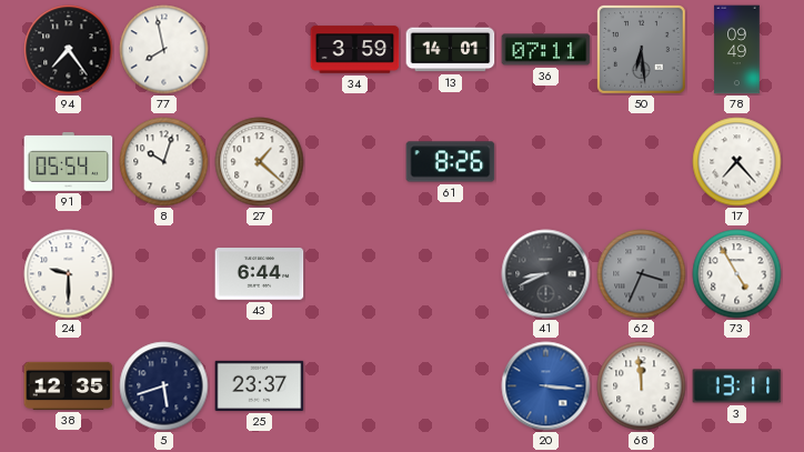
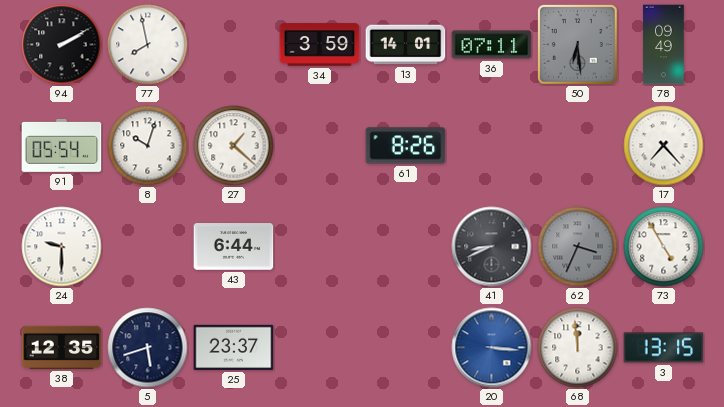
94: 7:24 -> 2:10
3: 13:11 -> 13:15
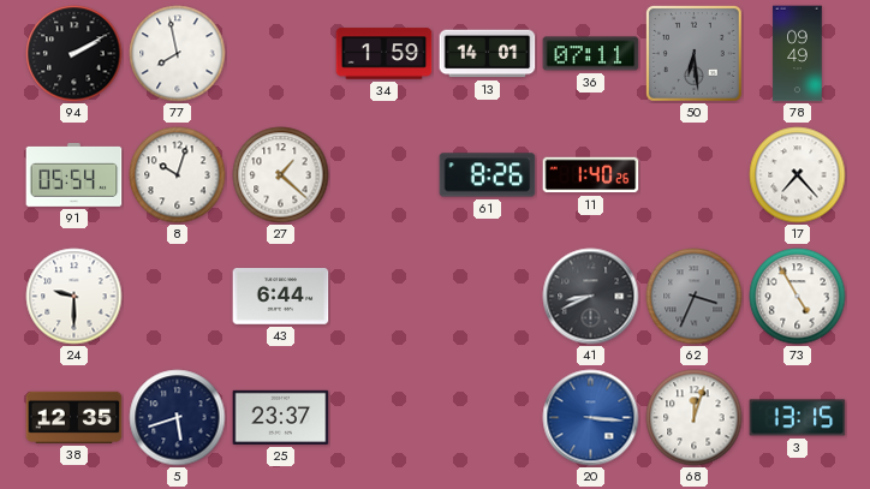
34: 3:59 -> 1:59
11: none -> 1:40
68: 11:59 -> 12:03
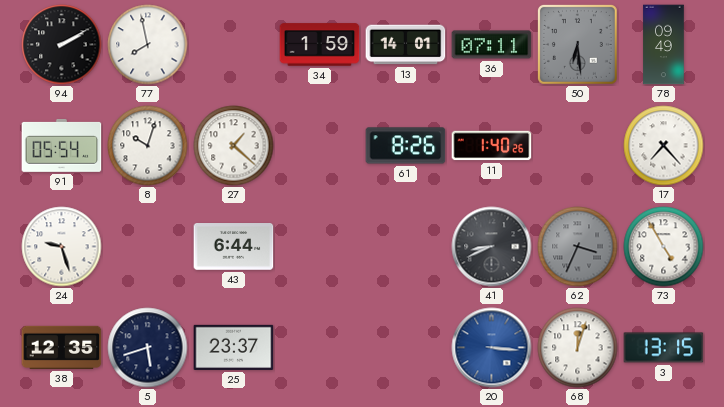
24: 9:30 -> 9:27
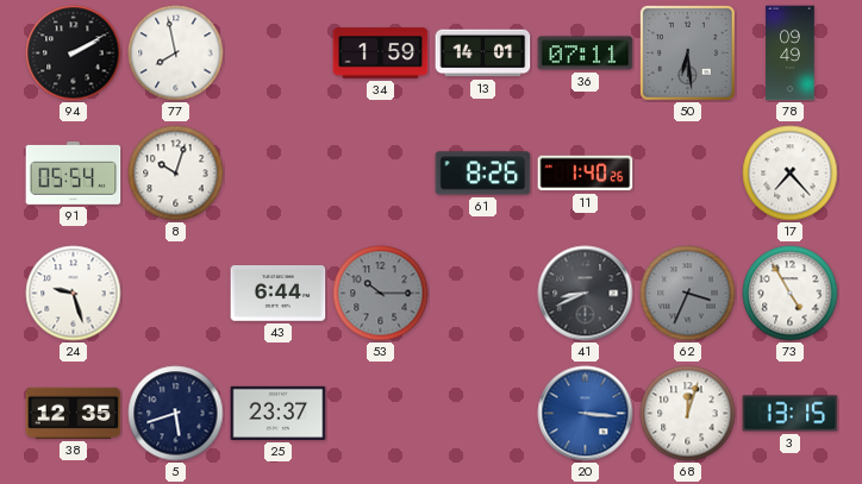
27: 1:22 -> none
53: none -> 10:15
